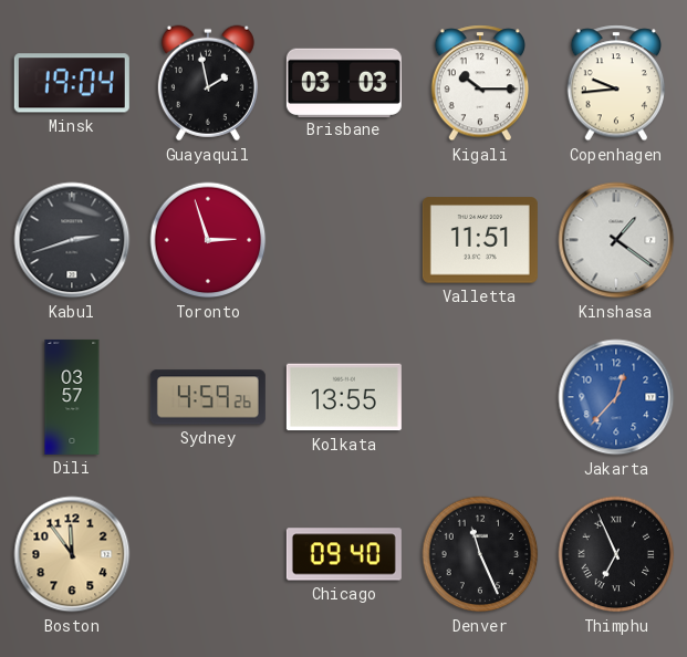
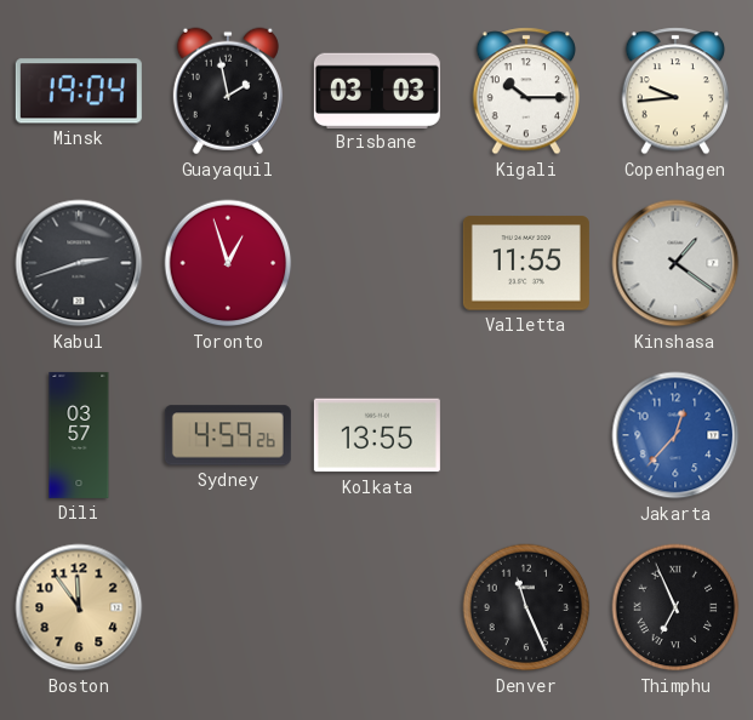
Toronto: 2:57 -> 12:57
Valletta: 11:51 -> 11:55
Chicago: 09:40 -> none
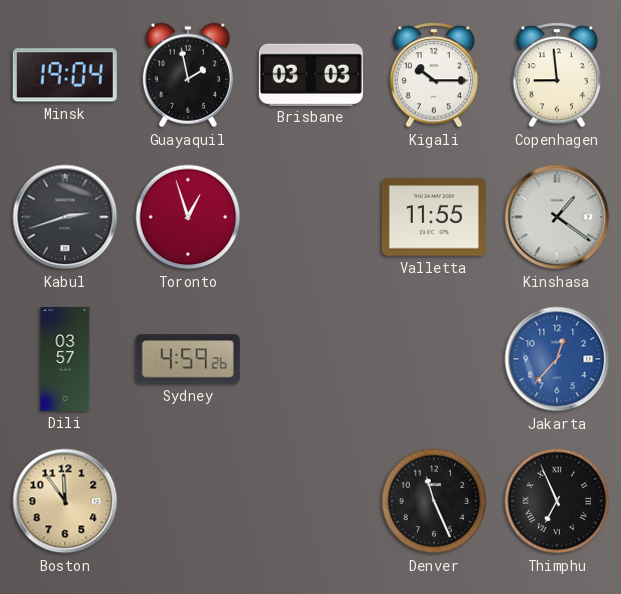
Copenhagen: 9:44 -> 8:59
Kolkata: 13:55 -> none
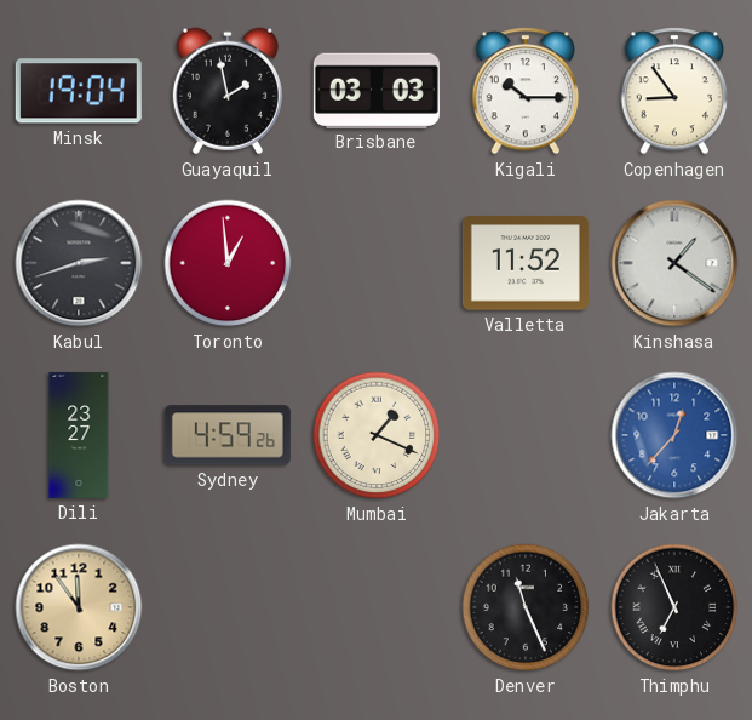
Copenhagen: 8:59 -> 8:54
Toronto: 12:57 -> 12:59
Valletta: 11:55 -> 11:52
Dili: 03:57 -> 23:27
Mumbai: none -> 1:19
